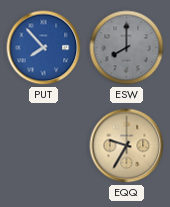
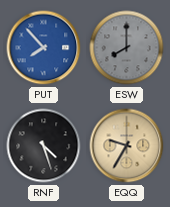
RNF: none -> 4:27
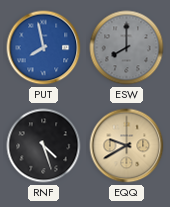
PUT: 7:53 -> 7:58
EQQ: 9:35 -> 9:40
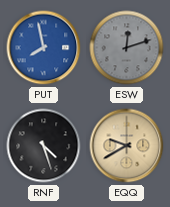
ESW: 8:00 -> 12:12
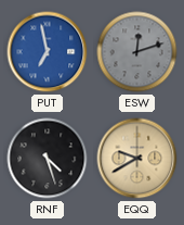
PUT: 7:58 -> 6:58
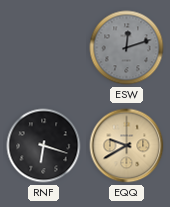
PUT: 6:58 -> none
RNF: 4:27 -> 6:18
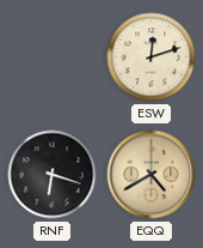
ESW dial: grey -> cream
EQQ: 9:40 -> 4:40
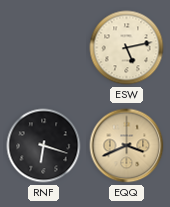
ESW: 12:12 -> 5:13
EQQ: 4:40 -> 3:41
